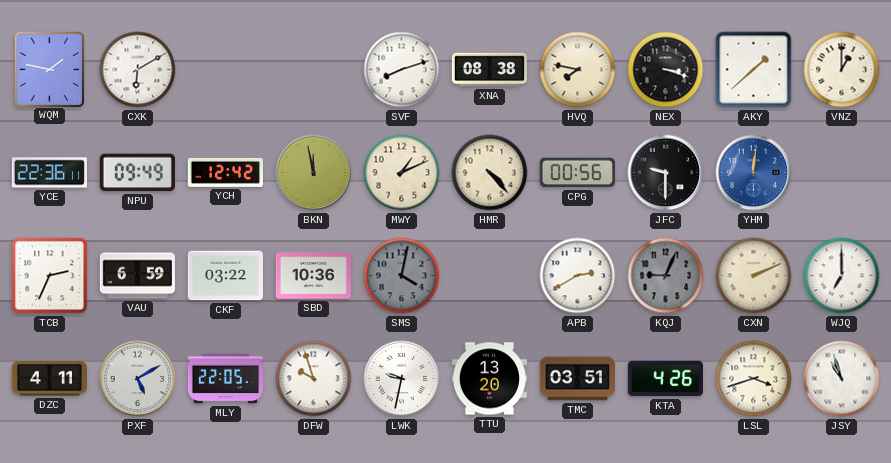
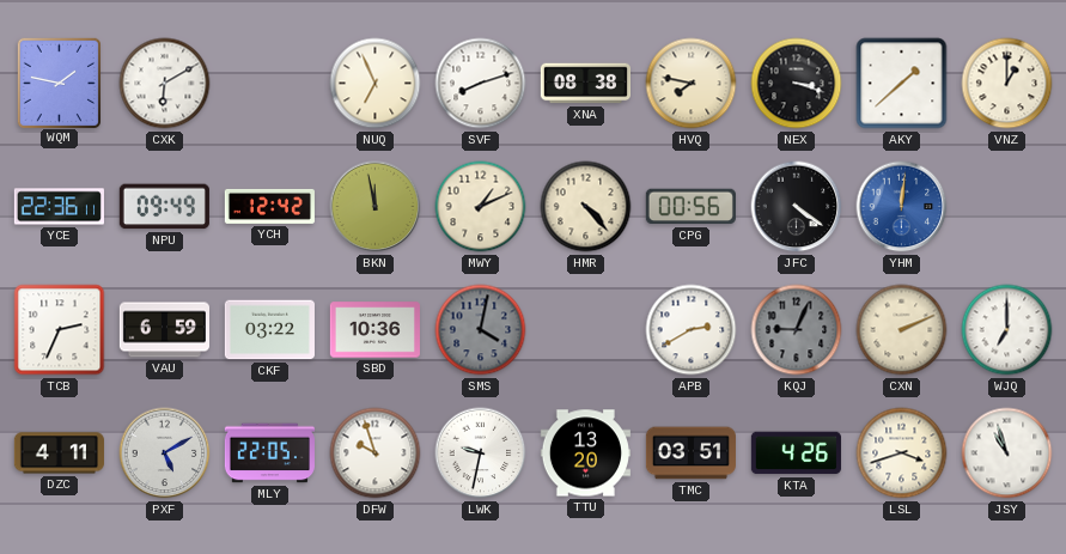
NUQ: none -> 6:56
JFC: 9:30 -> 4:21
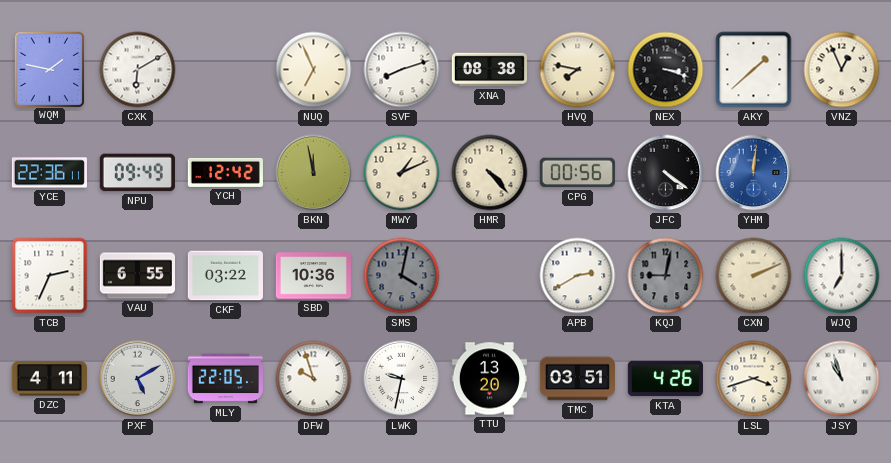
VNZ: 1:00 -> 12:56
VAU: 6:59 -> 6:55
KQJ: 9:04 -> 9:02
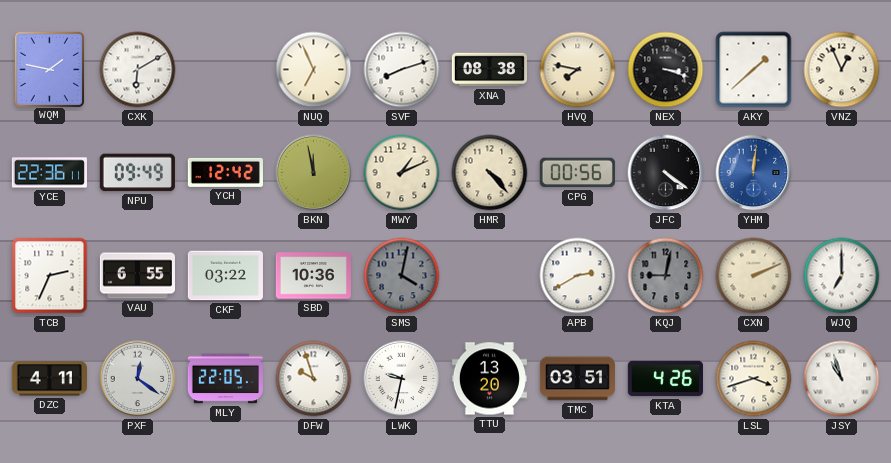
PXF: 5:10 -> 12:21
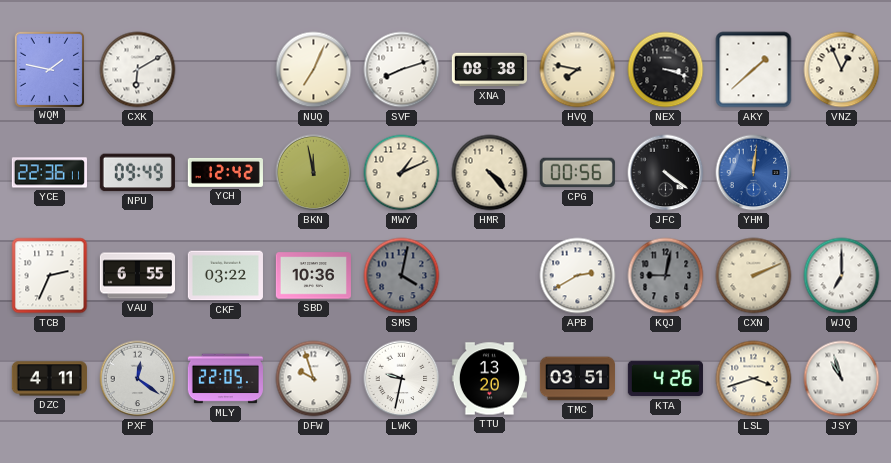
NUQ: 6:56 -> 7:04
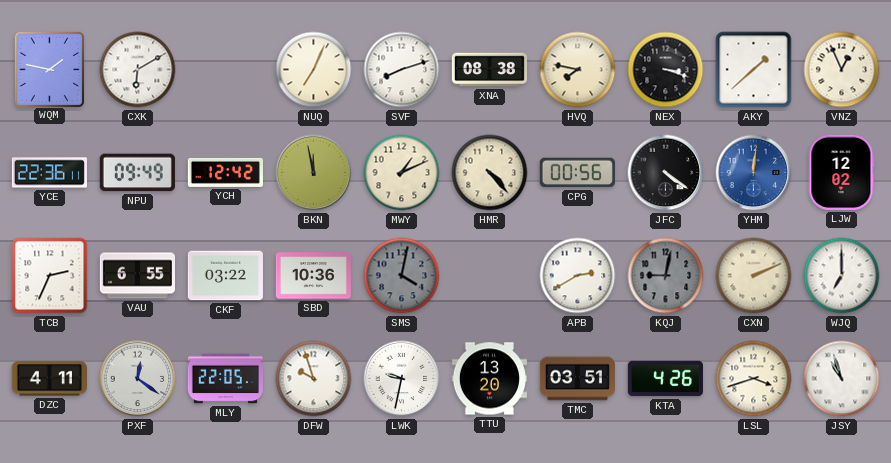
LJW: none -> 12:02
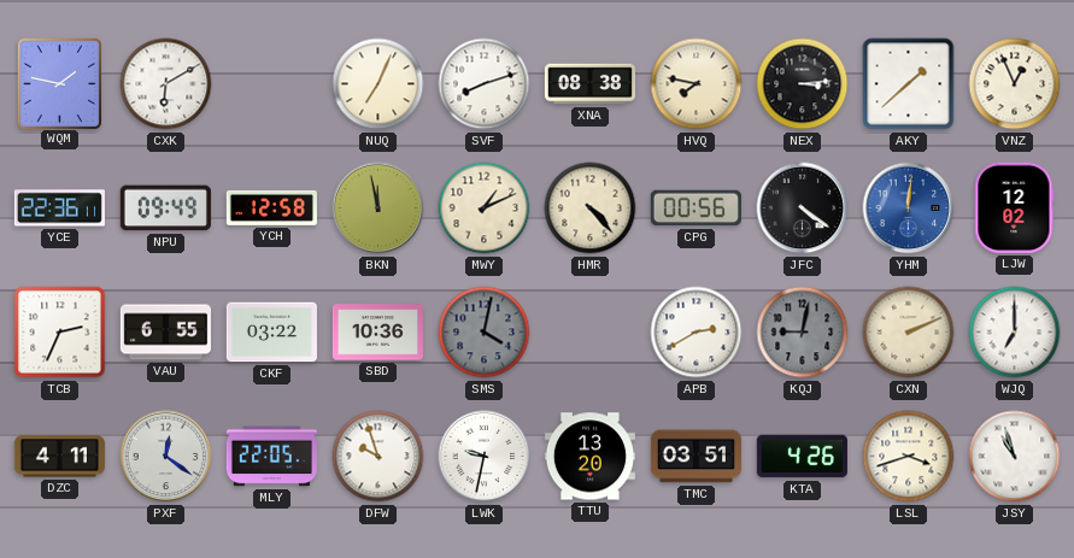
NEX: 3:18 -> 3:14
YCH: 12:42 -> 12:58
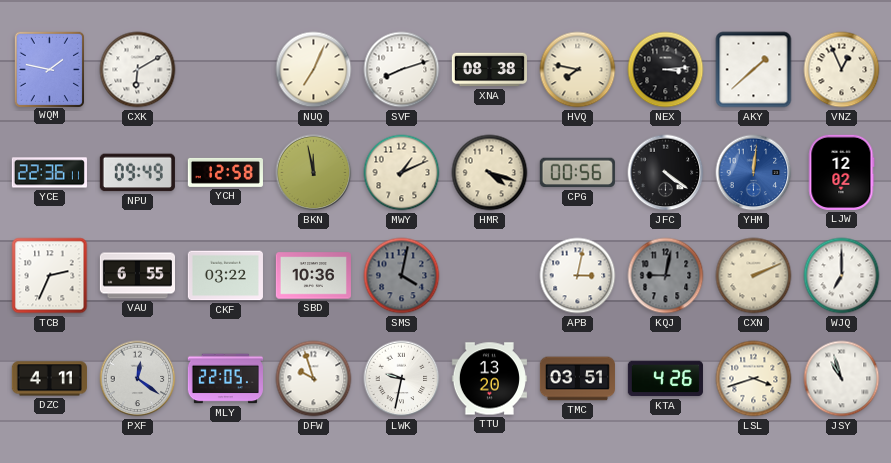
HMR: 4:23 -> 4:18
APB: 2:40 -> 3:02
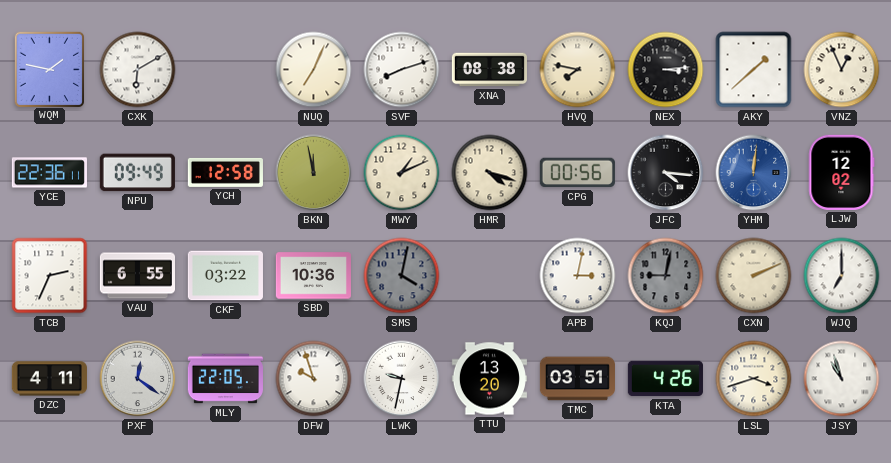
JFC: 4:21 -> 4:16
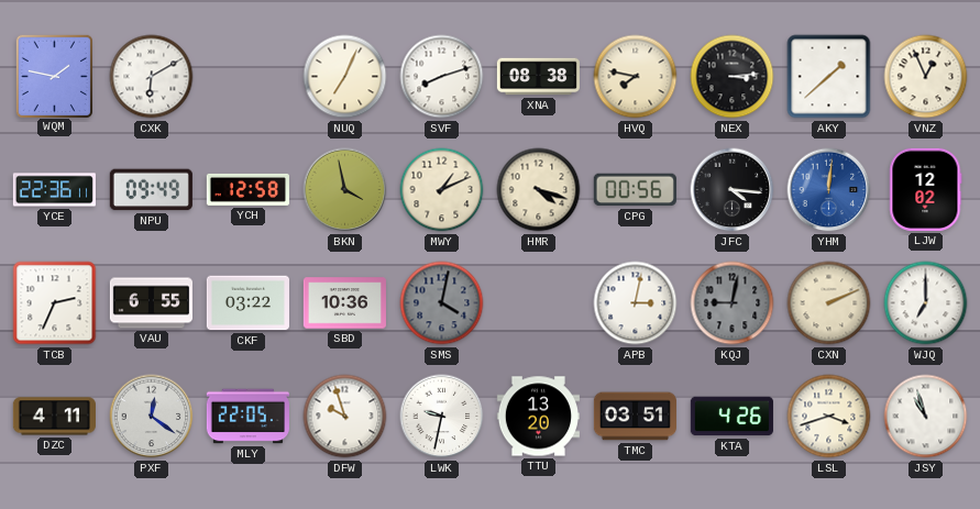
BKN: 11:58 -> 3:58
